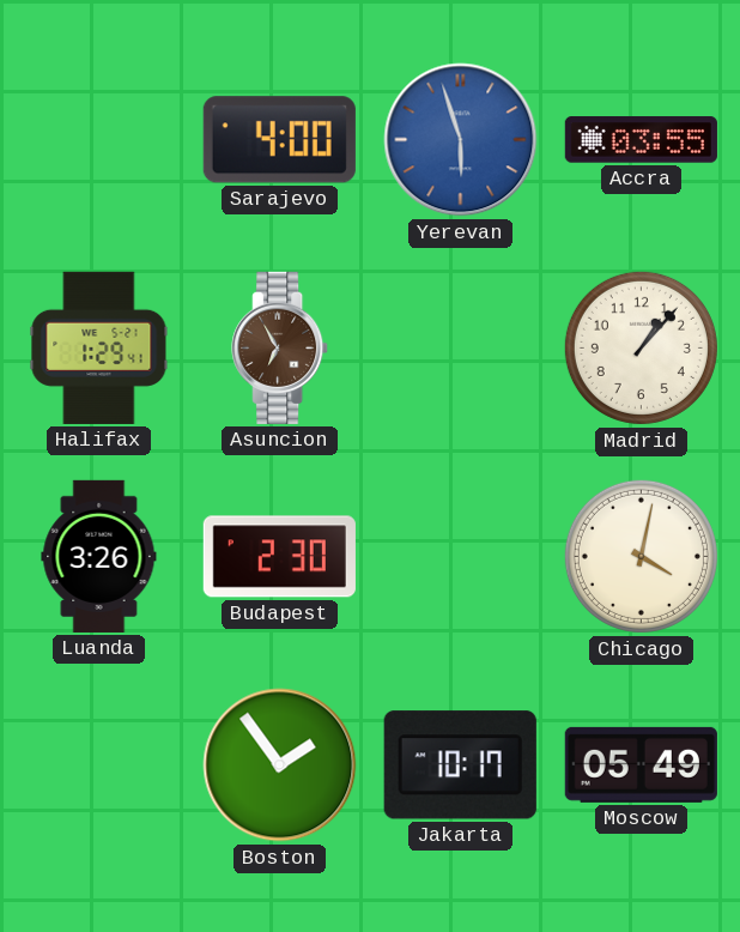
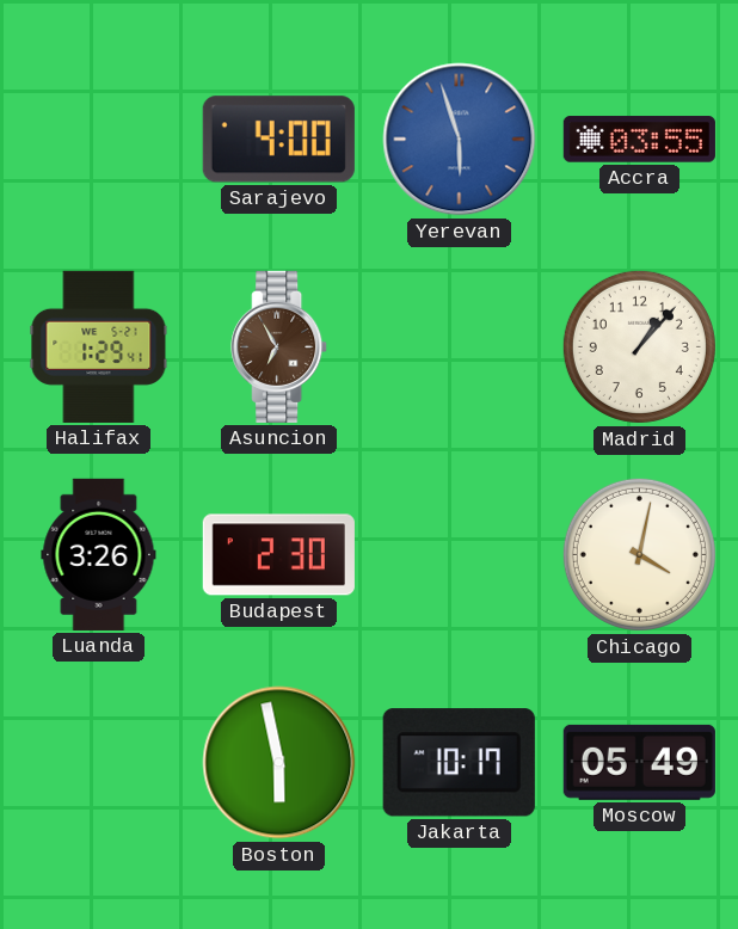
Boston: 1:54 -> 5:58
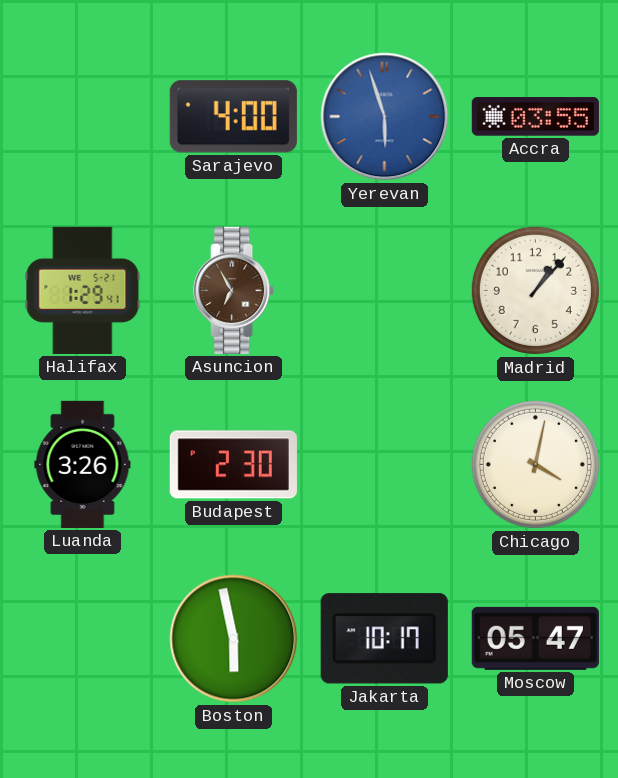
Moscow: 05:49 -> 05:47
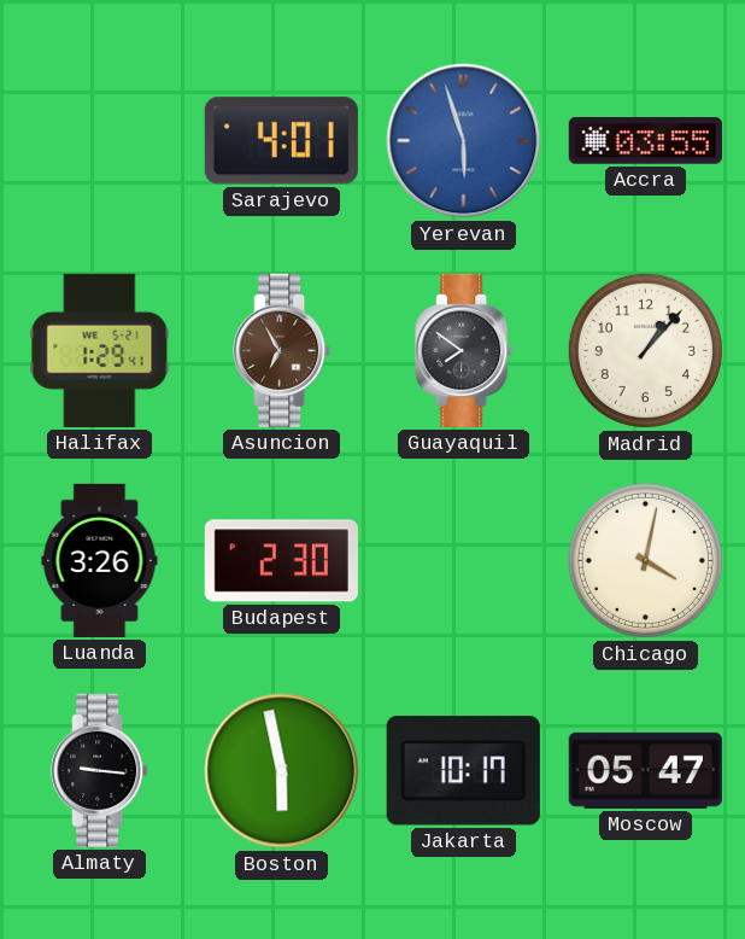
Sarajevo: 4:00 -> 4:01
Guayaquil: none -> 7:51
Almaty: none -> 9:16
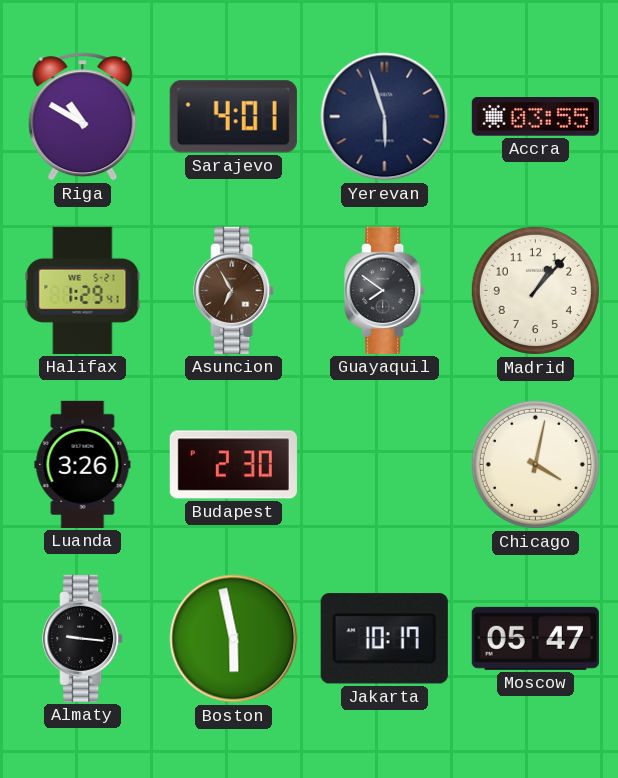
Riga: none -> 10:50
Yerevan dial: blue -> navy
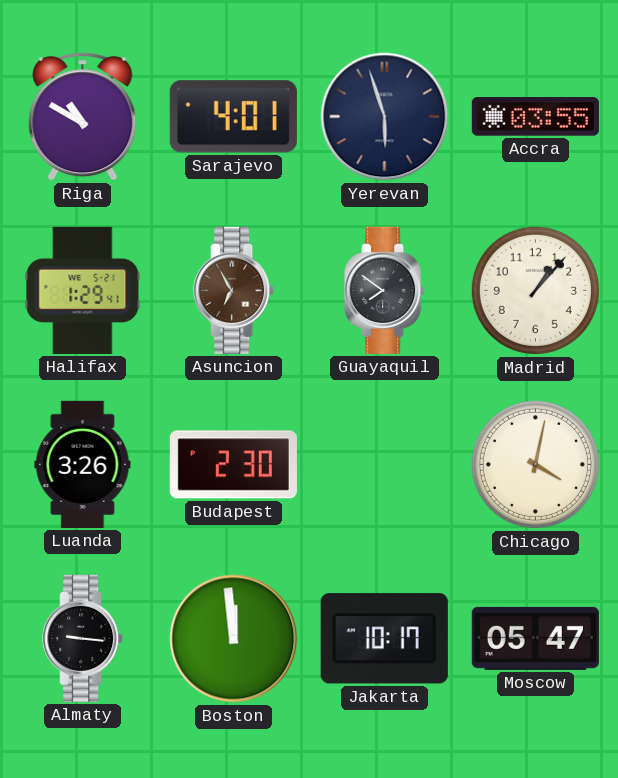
Boston: 5:58 -> 11:59
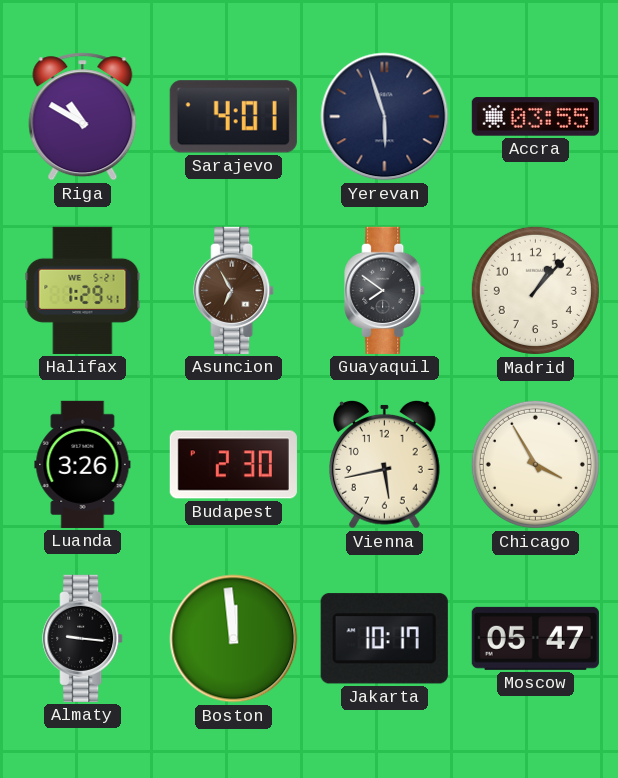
Vienna: none -> 5:43
Chicago: 4:02 -> 3:55
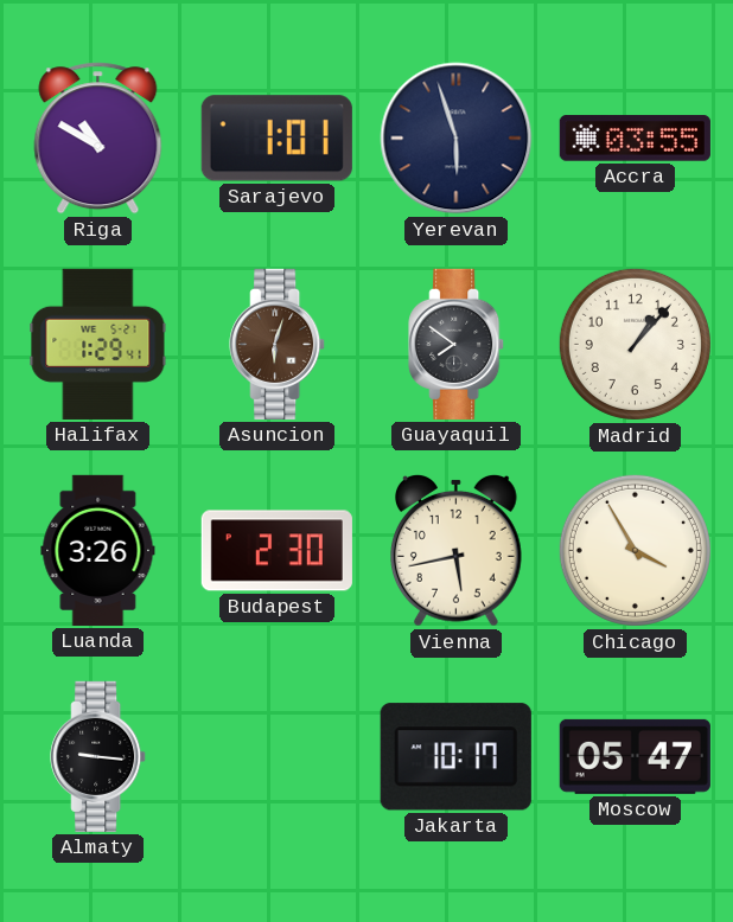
Sarajevo: 4:01 -> 1:01
Asuncion: 6:55 -> 6:03
Boston: 11:59 -> none
